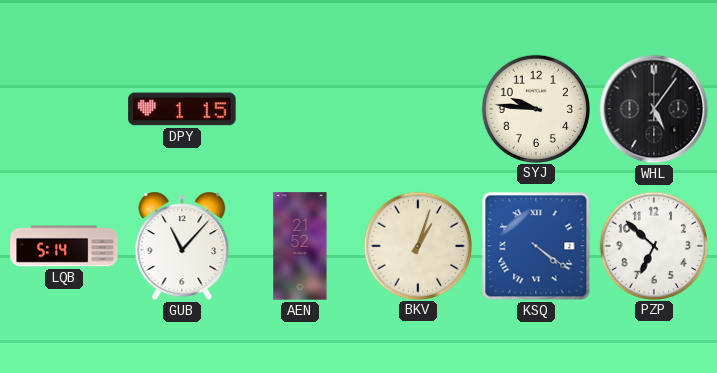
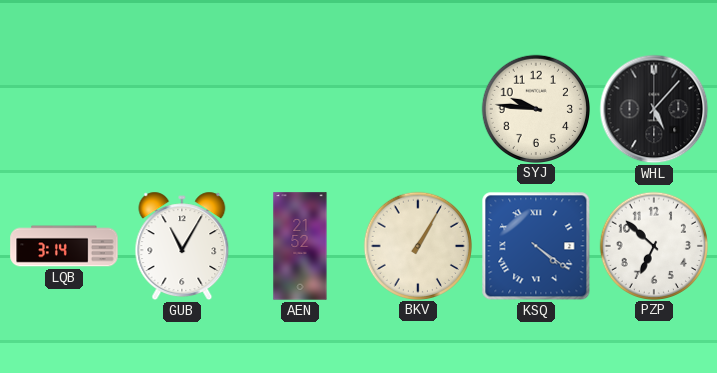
DPY: 1:15 -> none
WHL: 5:06 -> 5:07
LQB: 5:14 -> 3:14
GUB: 11:07 -> 11:05
BKV: 1:03 -> 1:05
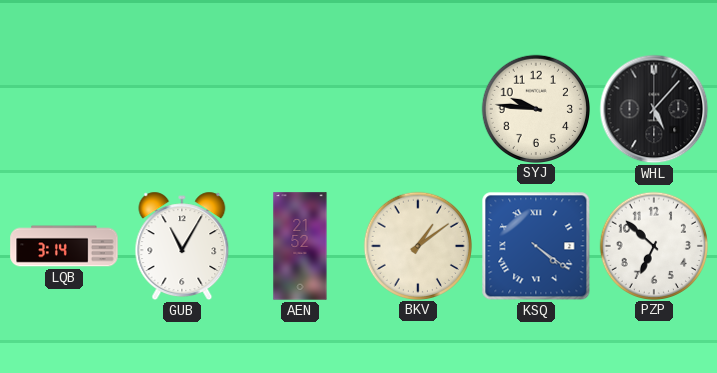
BKV: 1:05 -> 1:09
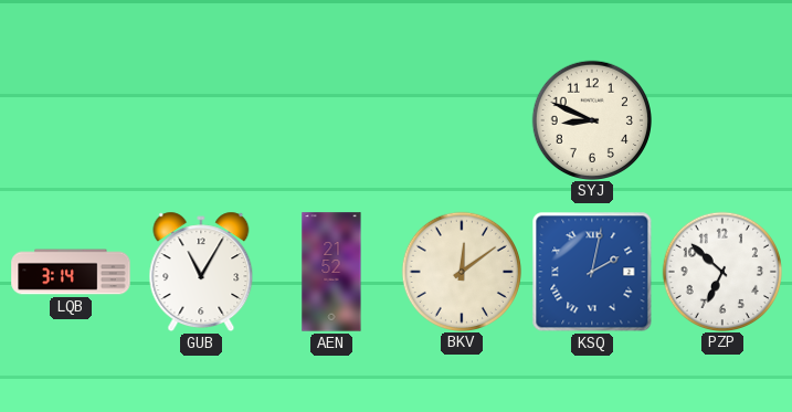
SYJ: 9:46 -> 8:49
WHL: 5:07 -> none
BKV: 1:09 -> 12:09
KSQ: 4:21 -> 2:02
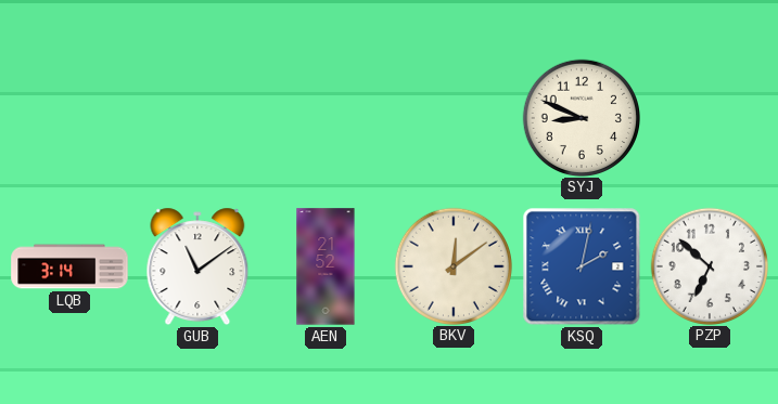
GUB: 11:05 -> 11:09
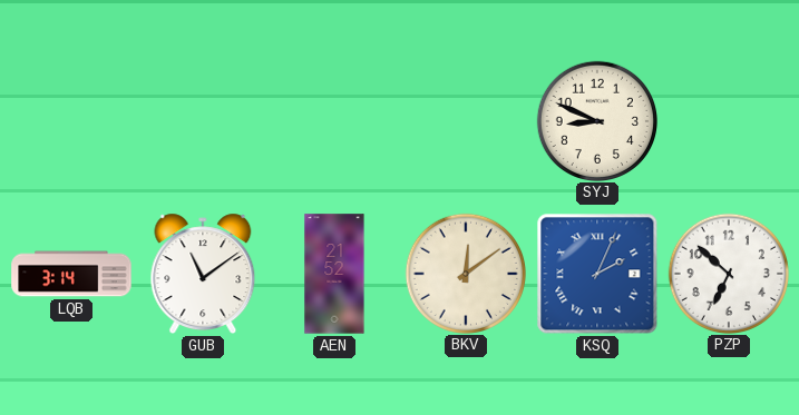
KSQ: 2:02 -> 2:04
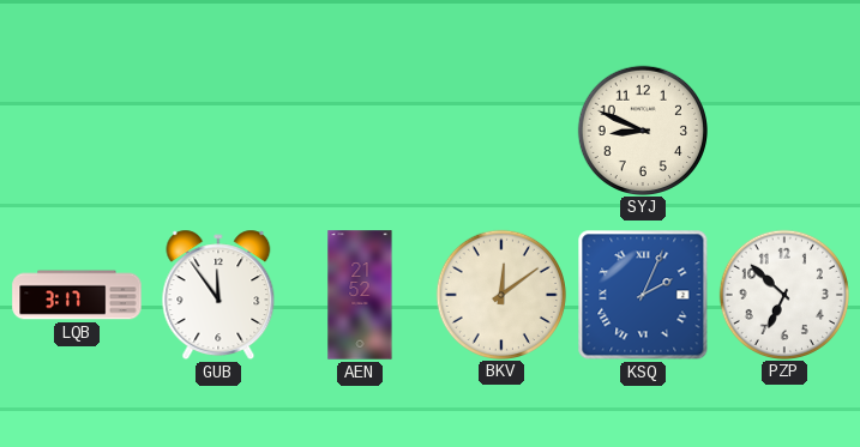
LQB: 3:14 -> 3:17
GUB: 11:09 -> 11:54
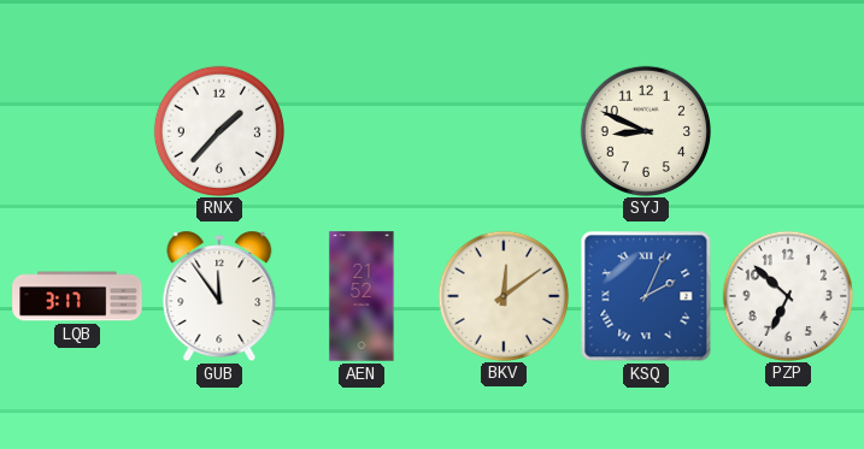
RNX: none -> 1:37
